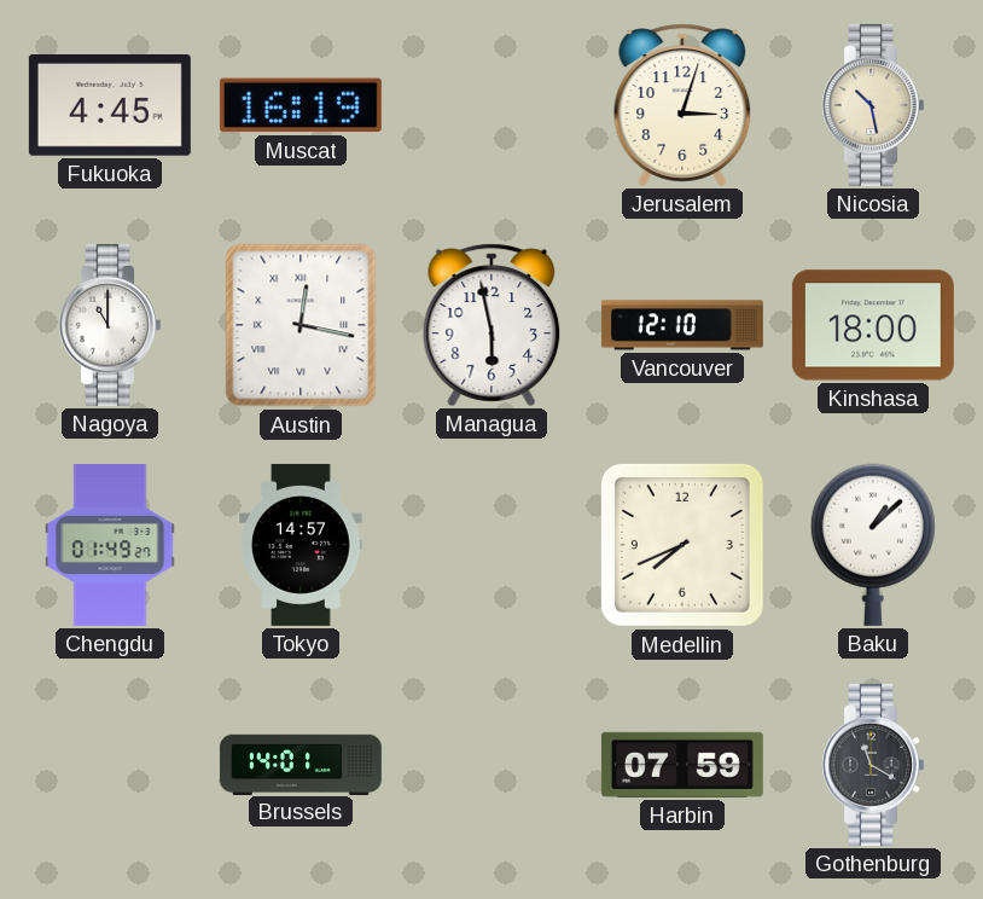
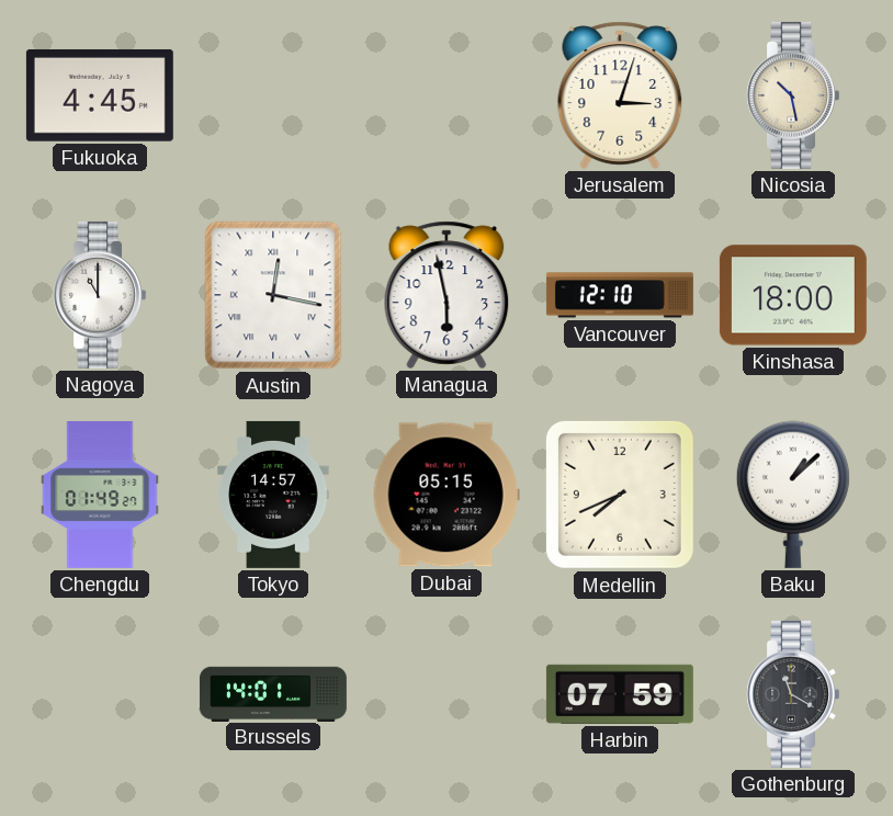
Muscat: 16:19 -> none
Dubai: none -> 05:15
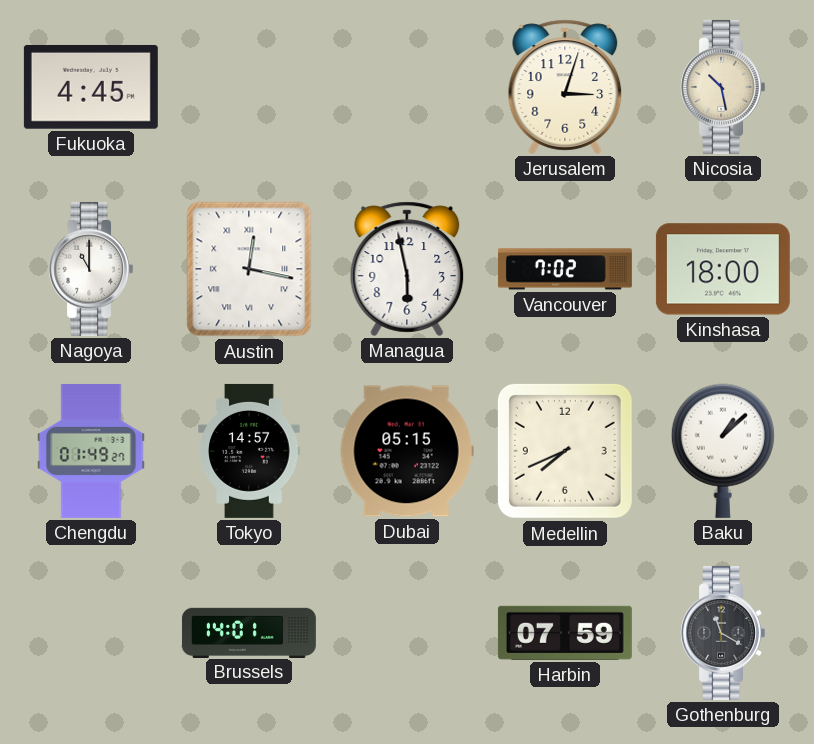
Vancouver: 12:10 -> 7:02
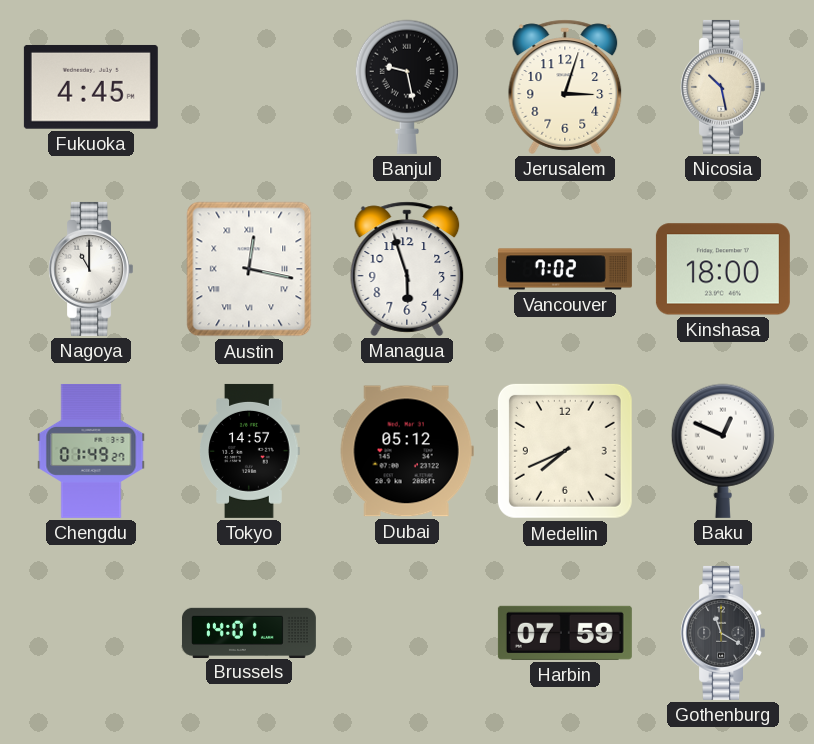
Banjul: none -> 9:28
Managua: 5:58 -> 5:57
Dubai: 05:15 -> 05:12
Baku: 1:08 -> 12:49
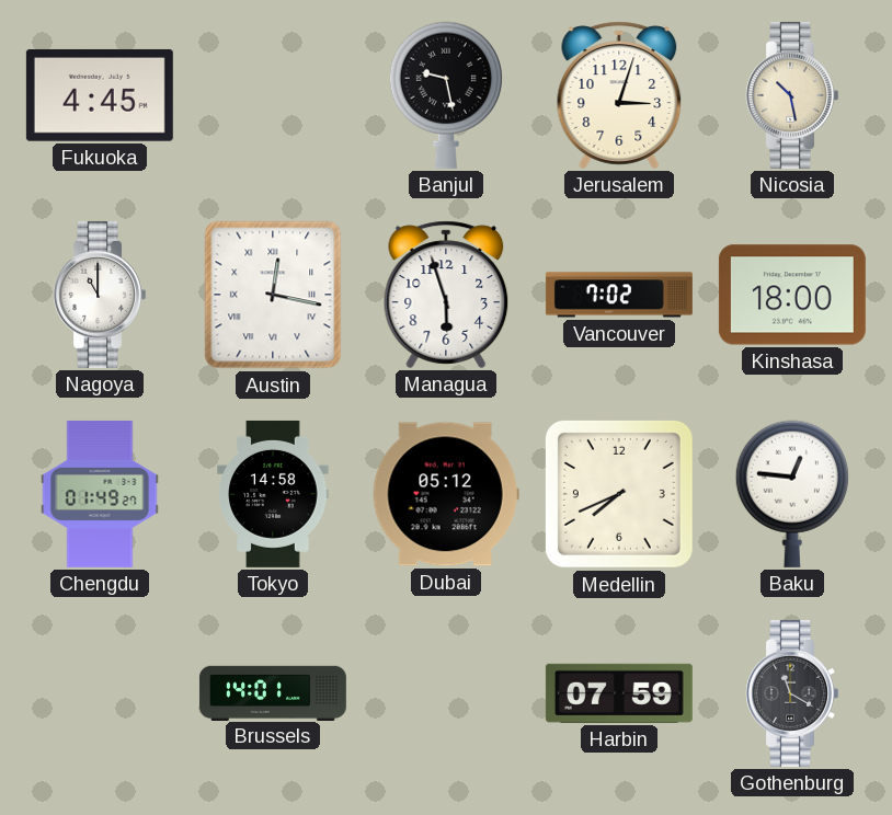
Tokyo: 14:57 -> 14:58
Baku: 12:49 -> 12:46
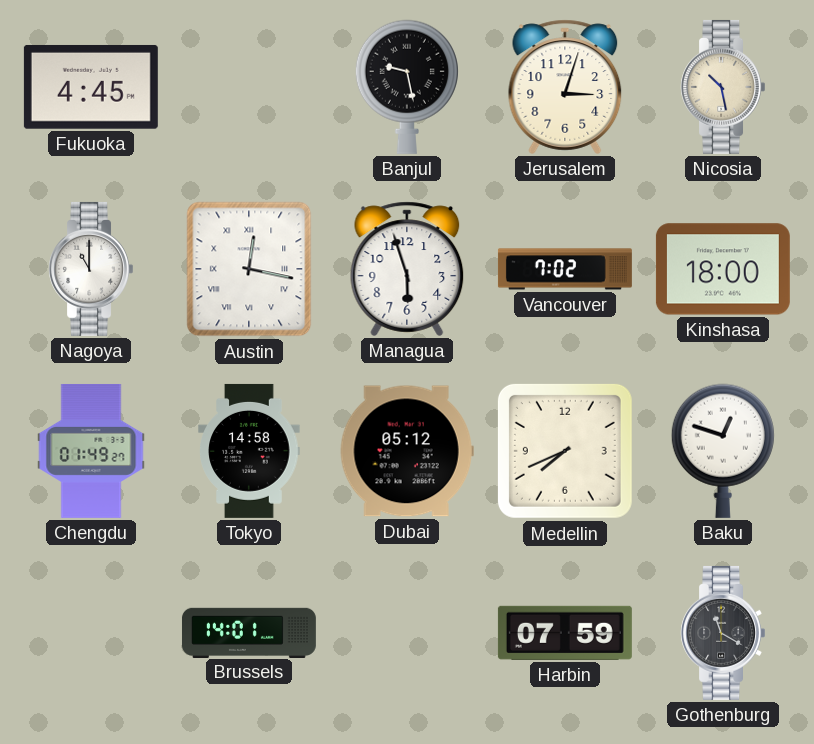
Baku: 12:46 -> 12:48
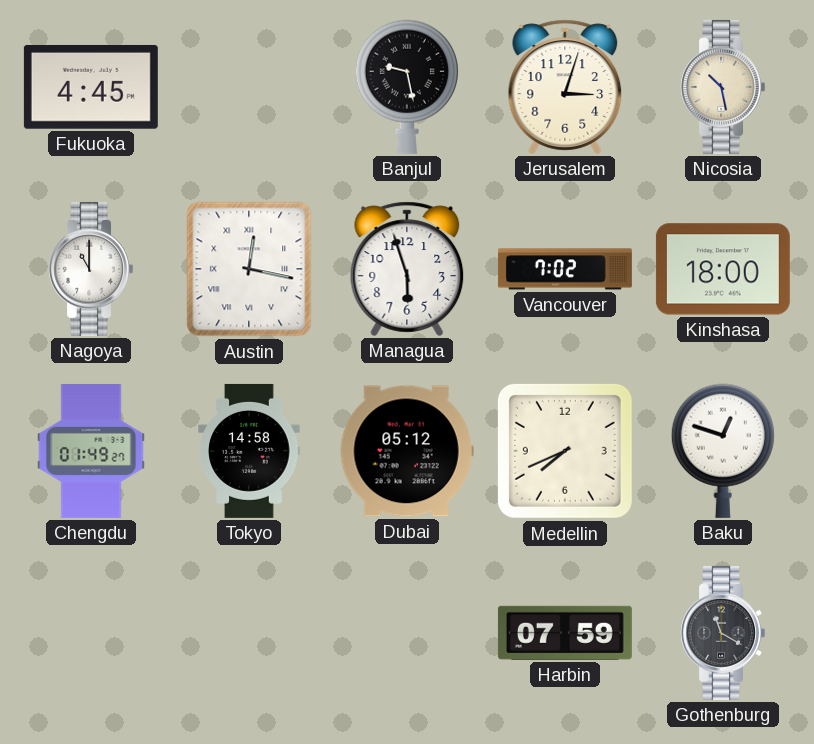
Brussels: 14:01 -> none
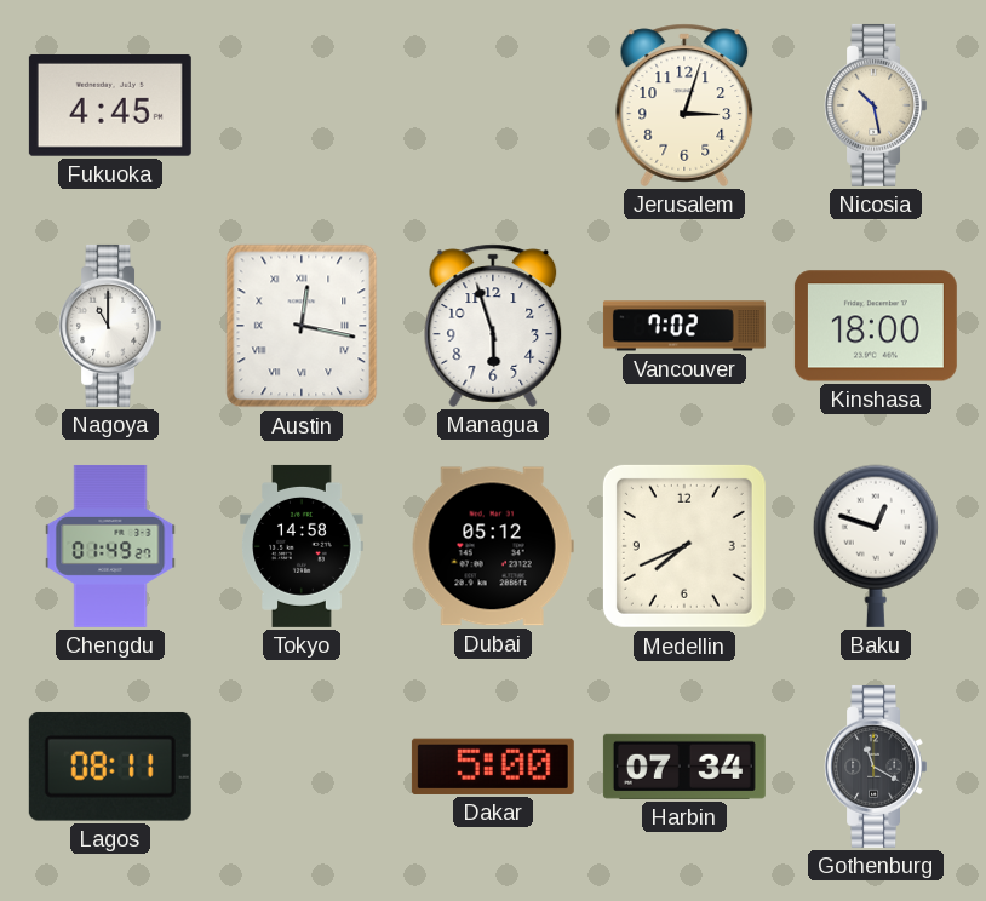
Banjul: 9:28 -> none
Lagos: none -> 08:11
Dakar: none -> 5:00
Harbin: 07:59 -> 07:34
